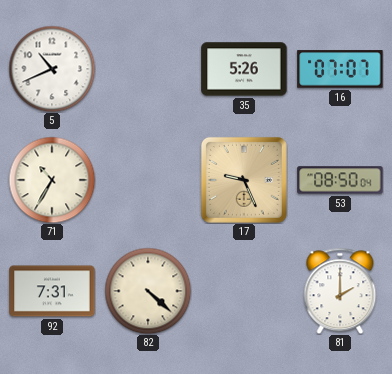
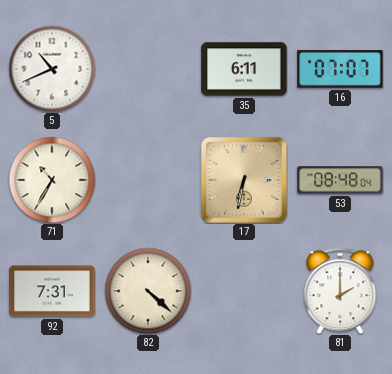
35: 5:26 -> 6:11
17: 9:26 -> 6:32
53: 08:50 -> 08:48
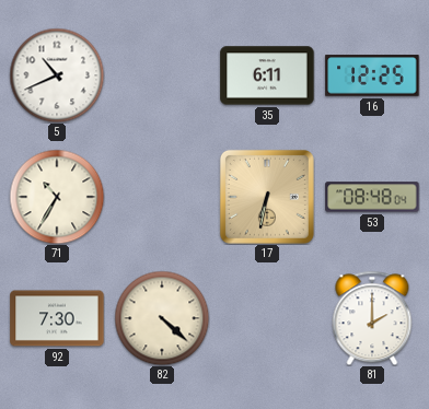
16: 07:07 -> 12:25
92: 7:31 -> 7:30
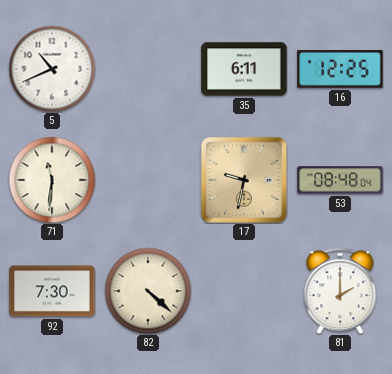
71: 10:35 -> 11:31
17: 6:32 -> 9:32
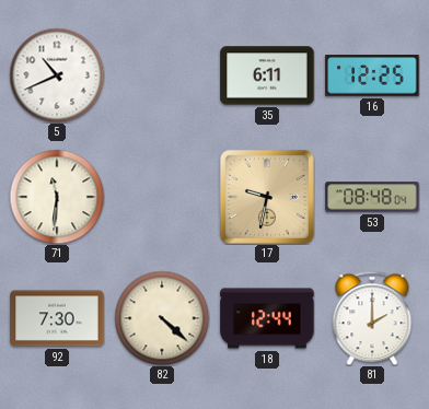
18: none -> 12:44
